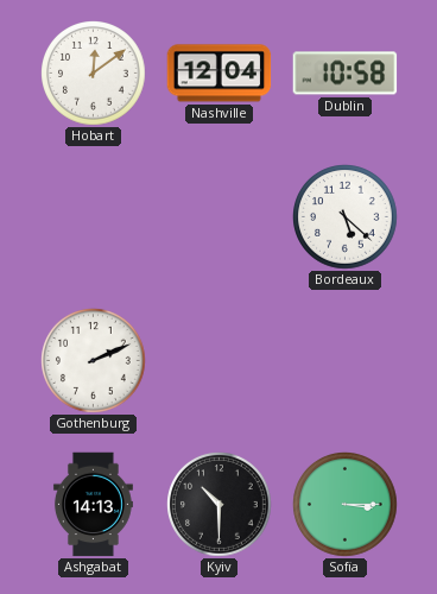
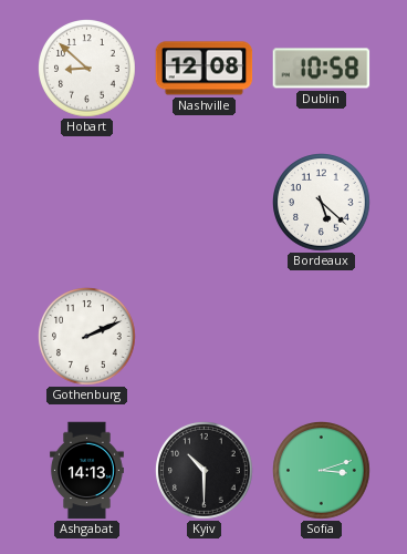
Hobart: 12:09 -> 8:52
Nashville: 12:04 -> 12:08
Sofia: 3:15 -> 3:12
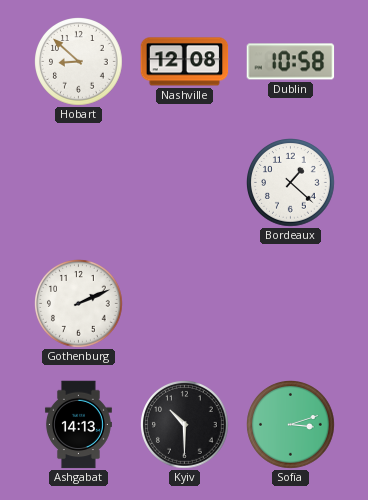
Bordeaux: 5:22 -> 1:22
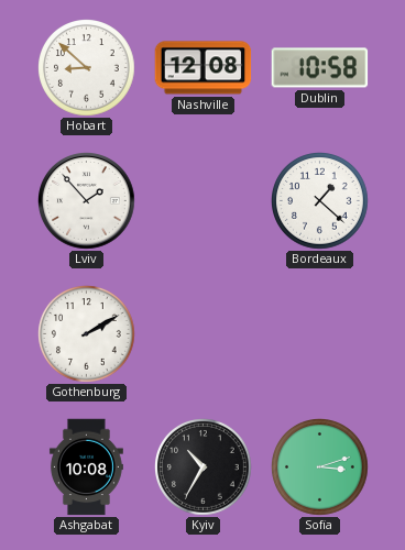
Lviv: none -> 1:53
Gothenburg: 2:11 -> 2:10
Ashgabat: 14:13 -> 10:08
Kyiv: 10:30 -> 10:35
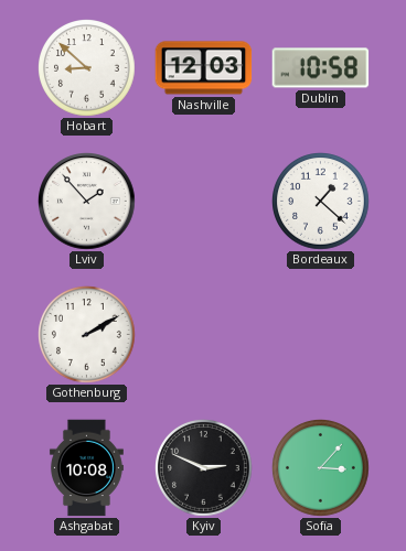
Nashville: 12:08 -> 12:03
Kyiv: 10:35 -> 2:49
Sofia: 3:12 -> 3:07
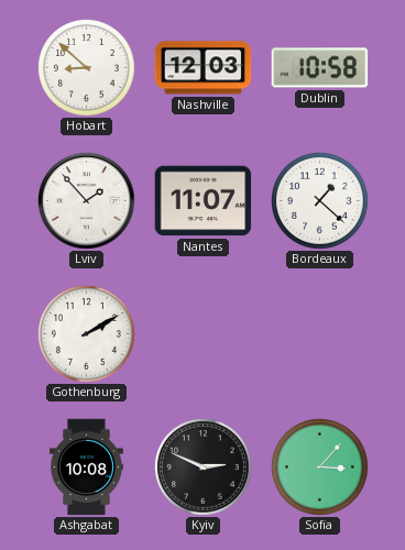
Nantes: none -> 11:07
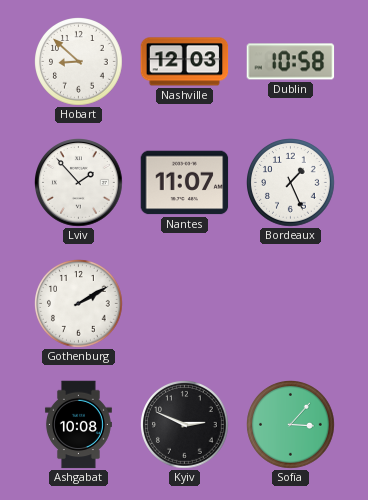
Bordeaux: 1:22 -> 1:26
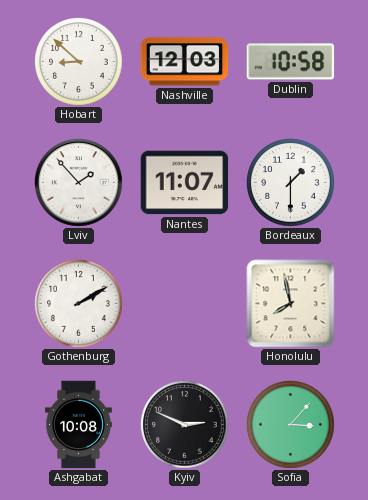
Bordeaux: 1:26 -> 1:30
Honolulu: none -> 7:58
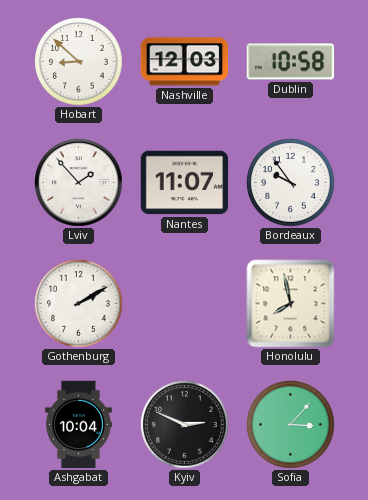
Bordeaux: 1:30 -> 9:54
Ashgabat: 10:08 -> 10:04
